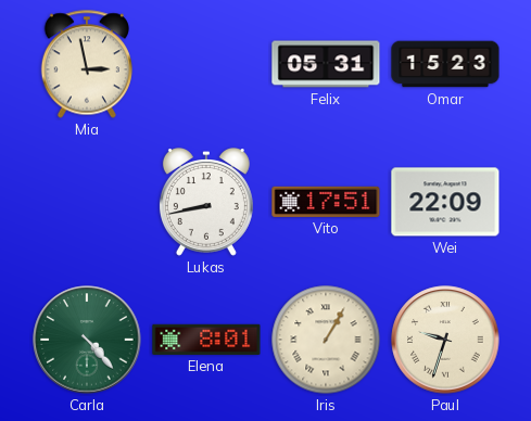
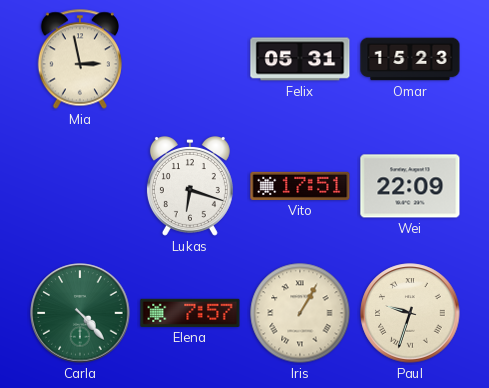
Lukas: 8:43 -> 6:18
Elena: 8:01 -> 7:57
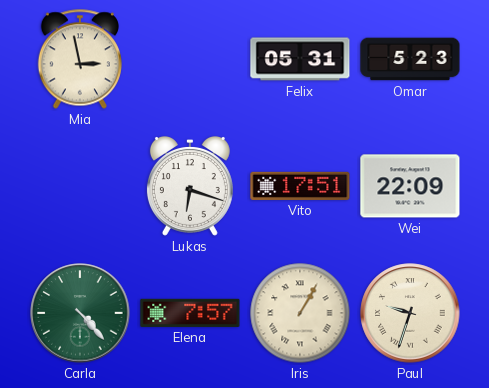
Omar: 15:23 -> 5:23
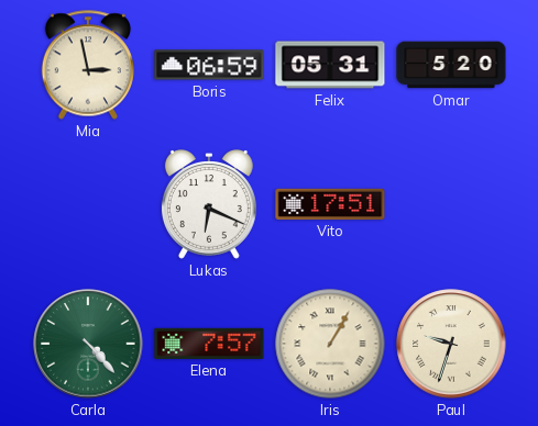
Boris: none -> 06:59
Omar: 5:23 -> 5:20
Lukas: 6:18 -> 6:19
Wei: 22:09 -> none
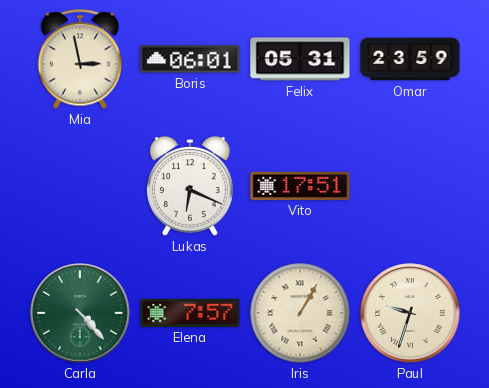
Boris: 06:59 -> 06:01
Omar: 5:20 -> 23:59
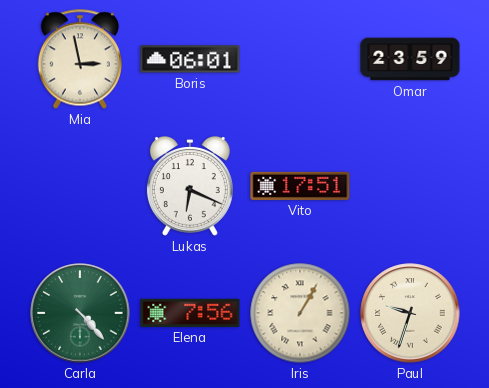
Felix: 05:31 -> none
Elena: 7:57 -> 7:56
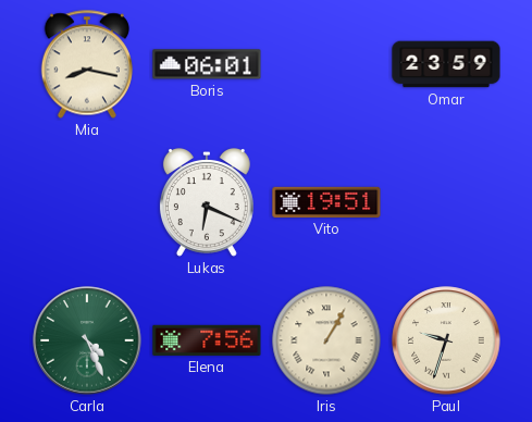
Mia: 2:58 -> 8:17
Vito: 17:51 -> 19:51
Carla: 4:23 -> 4:26
